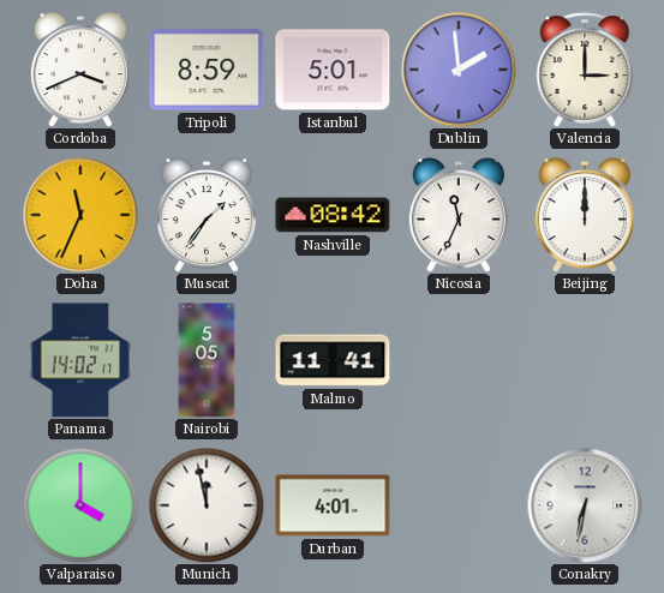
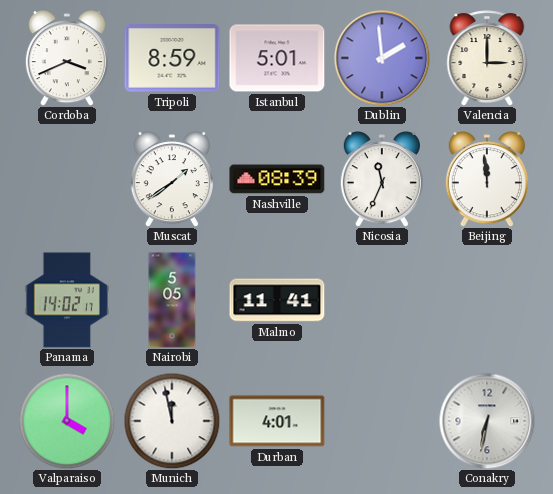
Doha: 11:34 -> none
Muscat: 1:36 -> 1:39
Nashville: 08:42 -> 08:39
Beijing: 12:00 -> 11:59
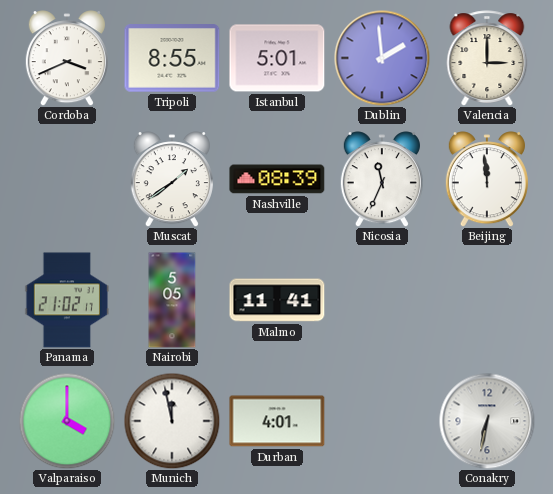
Tripoli: 8:59 -> 8:55
Panama: 14:02 -> 21:02
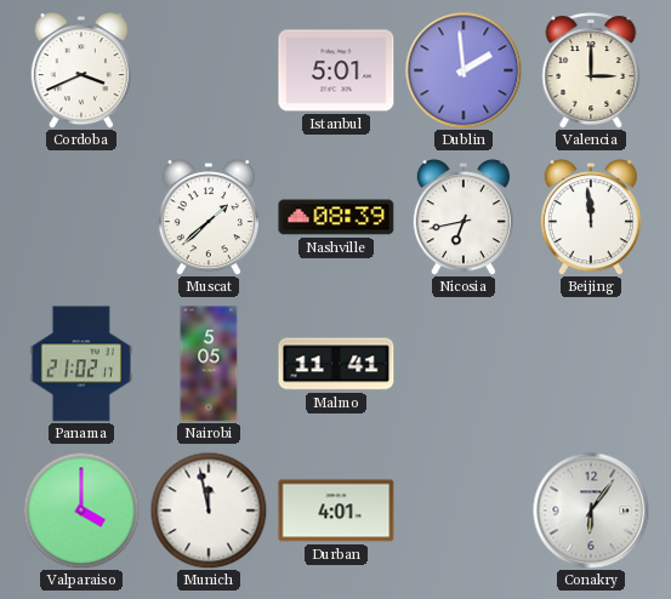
Tripoli: 8:55 -> none
Muscat: 1:39 -> 1:38
Nicosia: 11:34 -> 6:43
Conakry: 6:32 -> 6:06
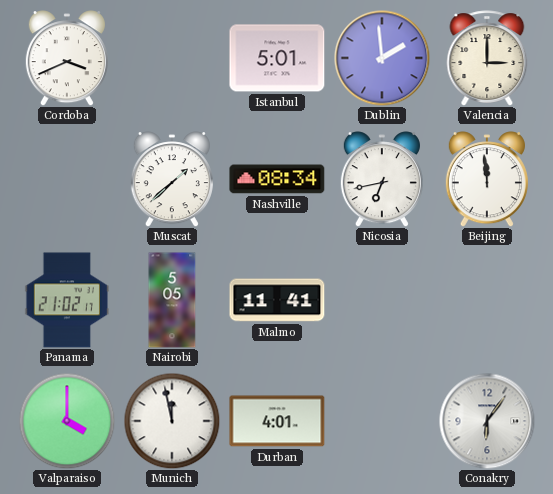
Nashville: 08:39 -> 08:34
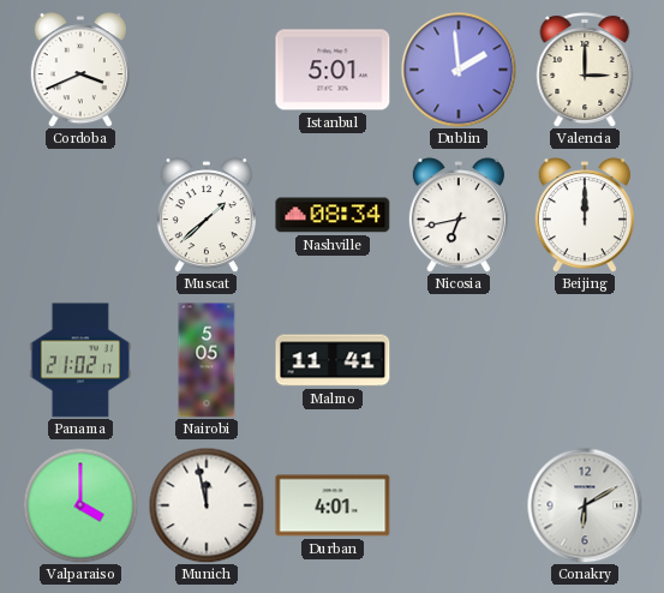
Beijing: 11:59 -> 12:00
Conakry: 6:06 -> 6:10
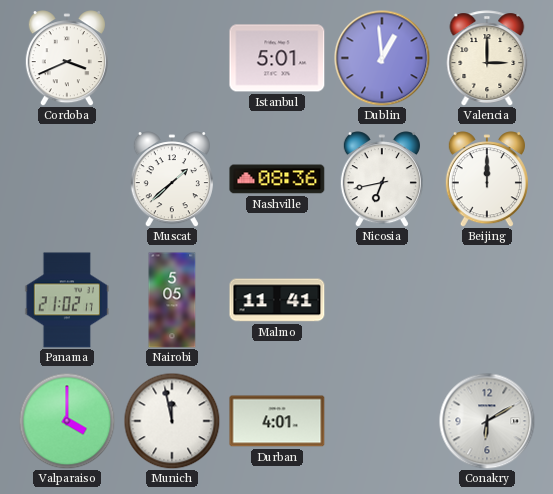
Dublin: 1:59 -> 12:59
Nashville: 08:34 -> 08:36
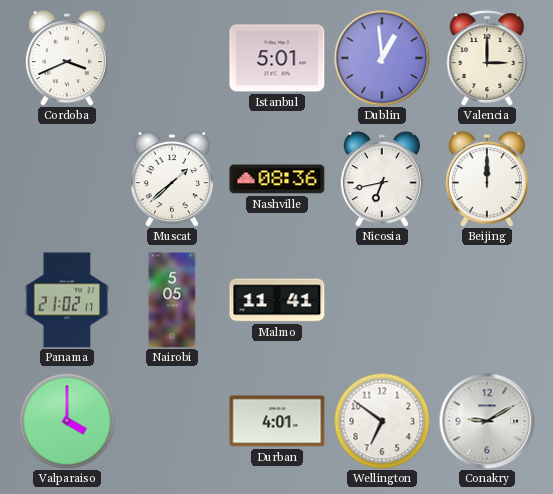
Munich: 11:58 -> none
Wellington: none -> 6:51
Conakry: 6:10 -> 9:10
